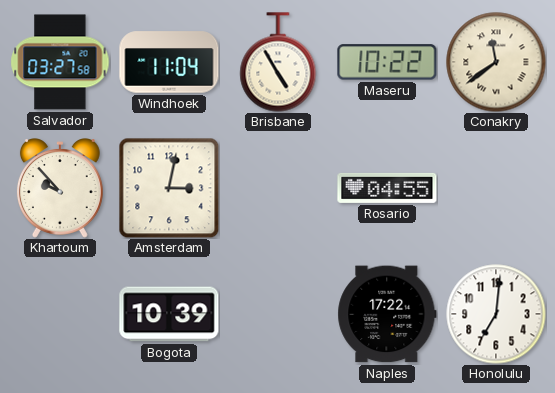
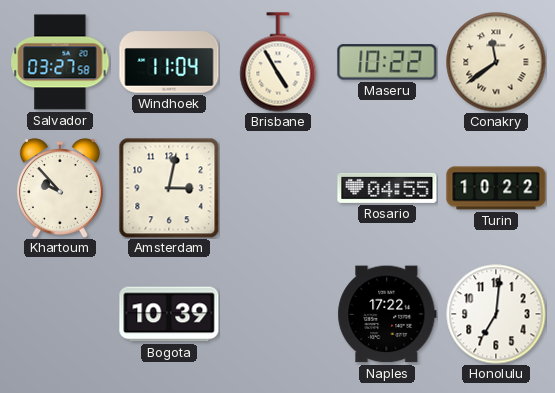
Turin: none -> 10:22
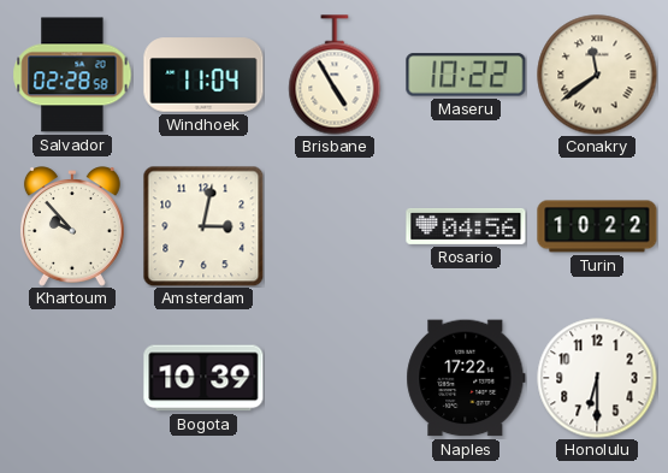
Salvador: 03:27 -> 02:28
Rosario: 04:55 -> 04:56
Honolulu: 7:01 -> 6:30
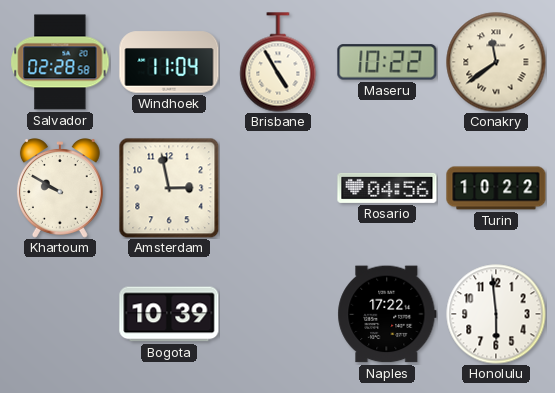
Khartoum: 9:53 -> 9:50
Amsterdam: 3:02 -> 2:58
Honolulu: 6:30 -> 5:59
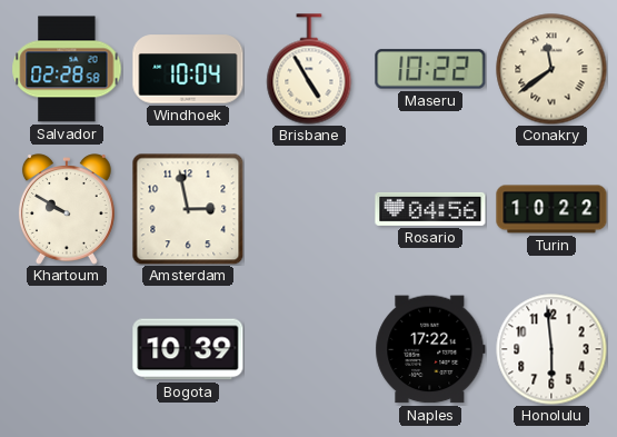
Windhoek: 11:04 -> 10:04
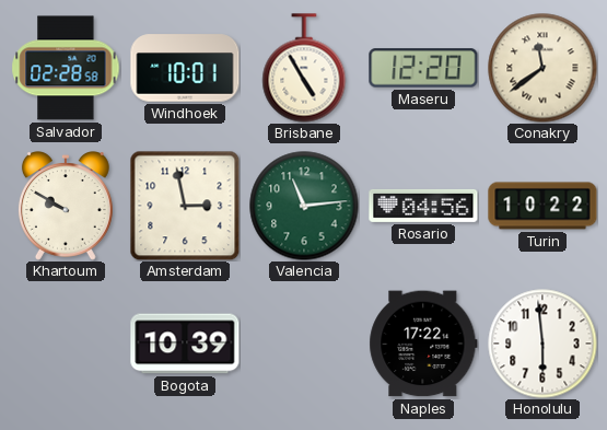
Windhoek: 10:04 -> 10:01
Maseru: 10:22 -> 12:20
Valencia: none -> 11:14
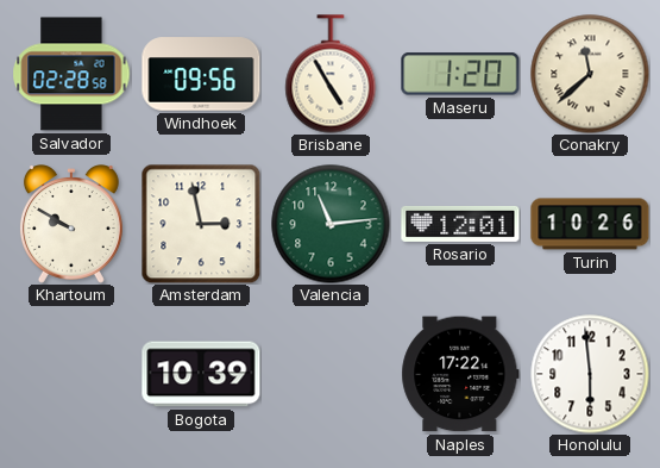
Windhoek: 10:01 -> 09:56
Maseru: 12:20 -> 1:20
Conakry: 11:39 -> 11:38
Rosario: 04:56 -> 12:01
Turin: 10:22 -> 10:26
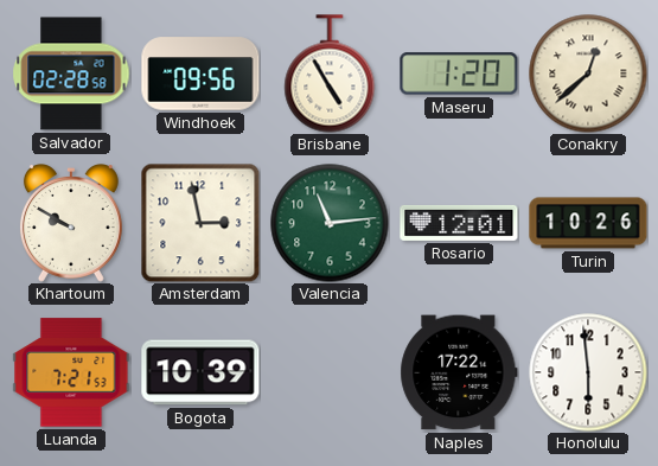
Conakry: 11:38 -> 12:38
Luanda: none -> 7:21
